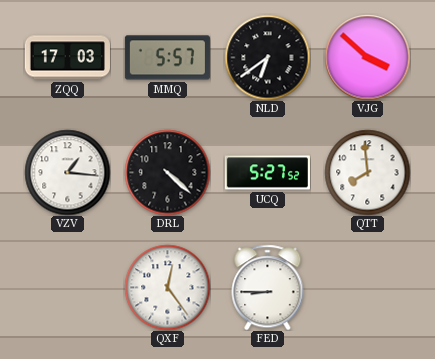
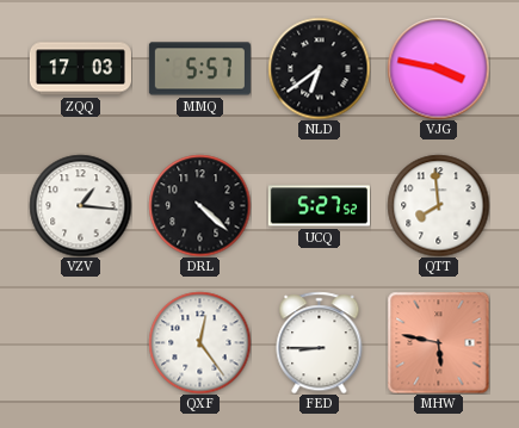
VJG: 3:52 -> 3:47
MHW: none -> 5:47
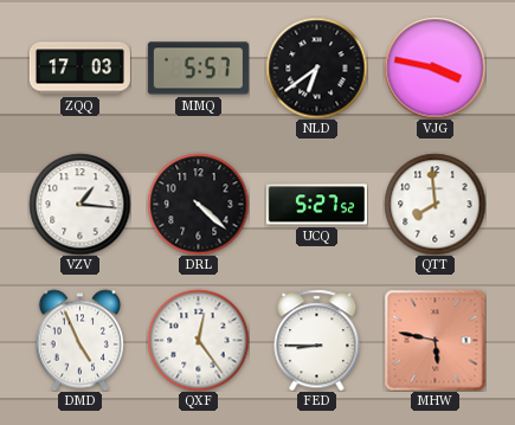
DMD: none -> 4:56
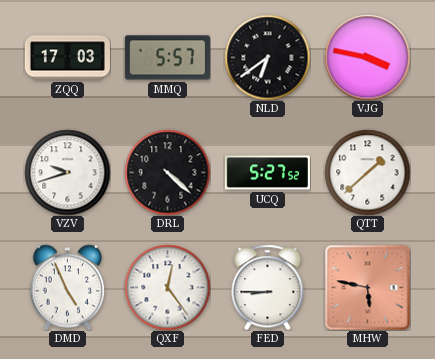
VZV: 1:16 -> 9:42
QTT: 7:59 -> 1:38
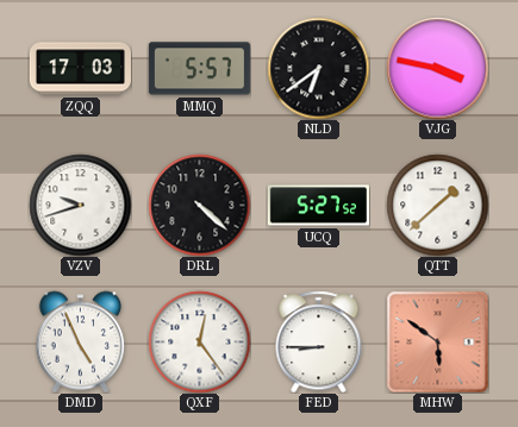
MHW: 5:47 -> 5:51
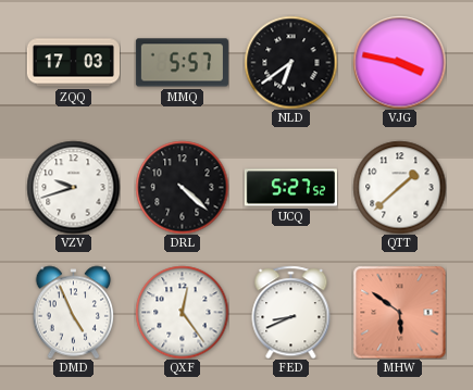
FED: 8:45 -> 8:41
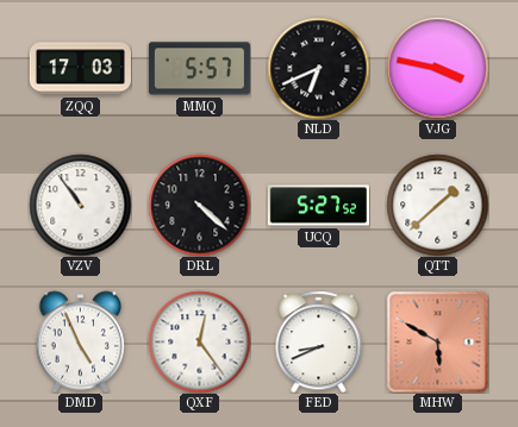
NLD: 6:39 -> 6:41
VZV: 9:42 -> 10:54
MHW: 5:51 -> 5:50
